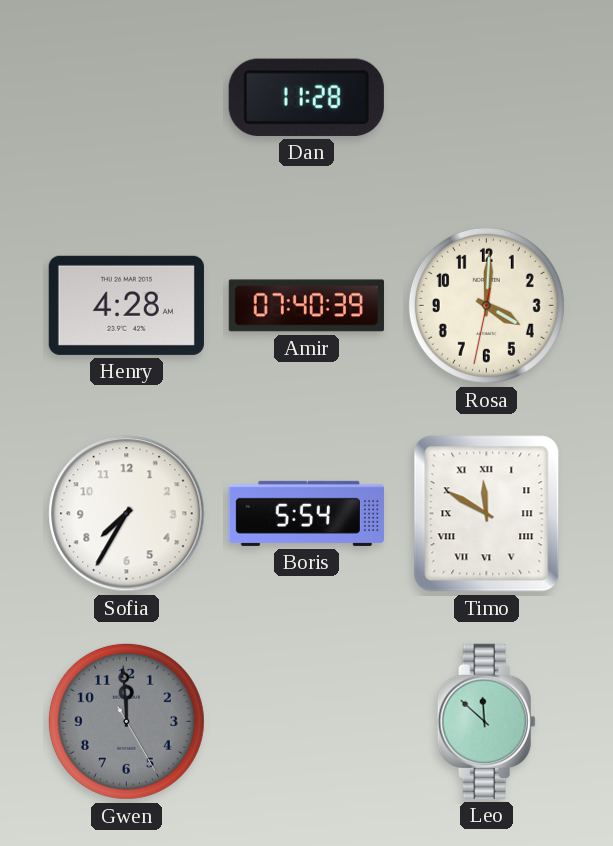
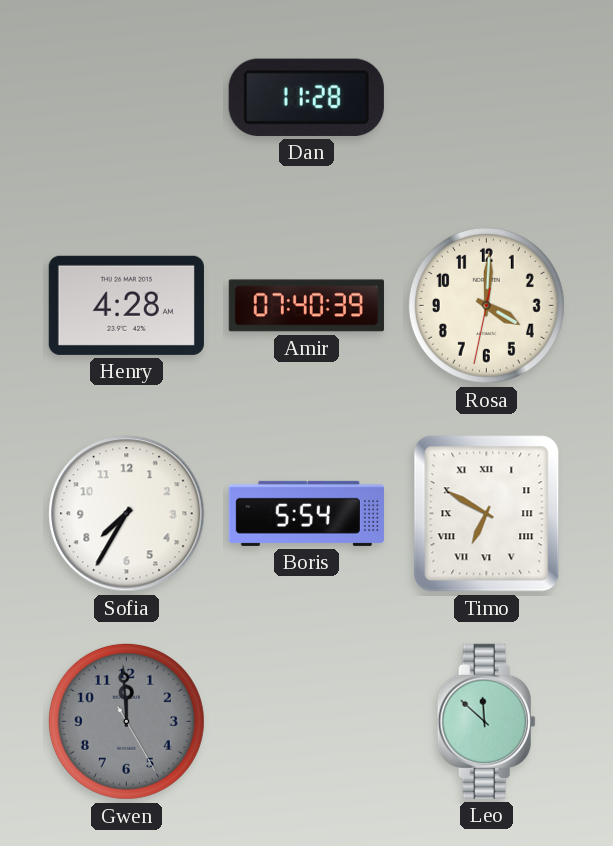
Timo: 11:50 -> 6:50
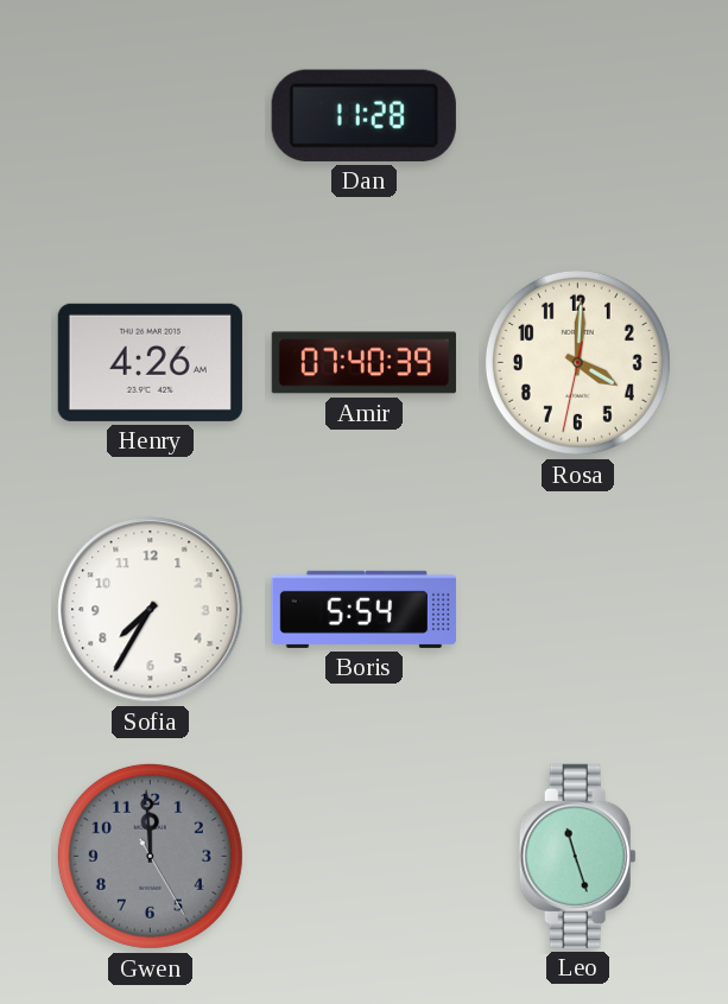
Henry: 4:28 -> 4:26
Timo: 6:50 -> none
Leo: 11:52 -> 11:27
